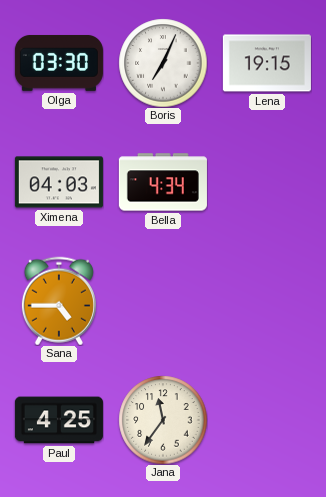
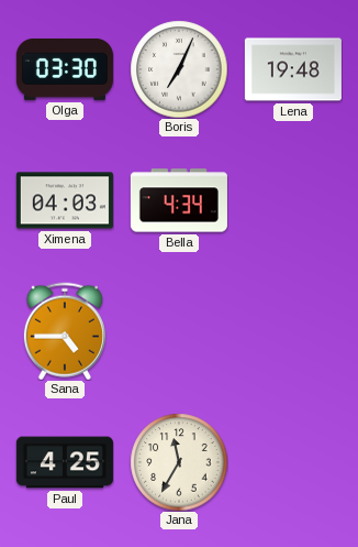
Lena: 19:15 -> 19:48
Jana: 11:36 -> 11:35
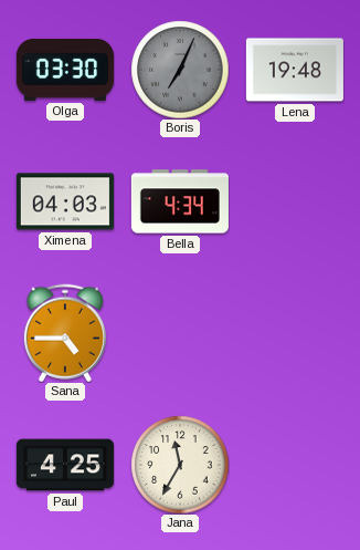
Boris dial: white -> grey
